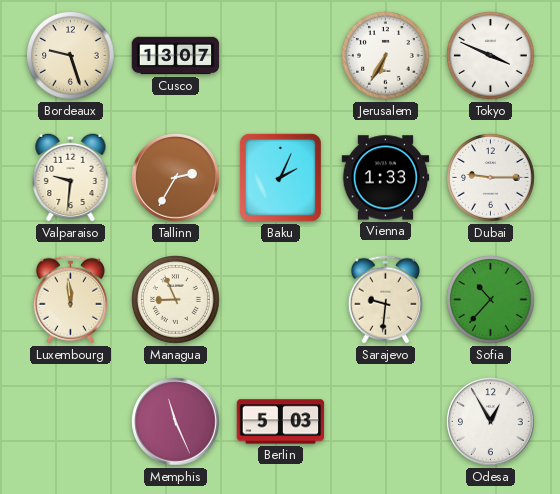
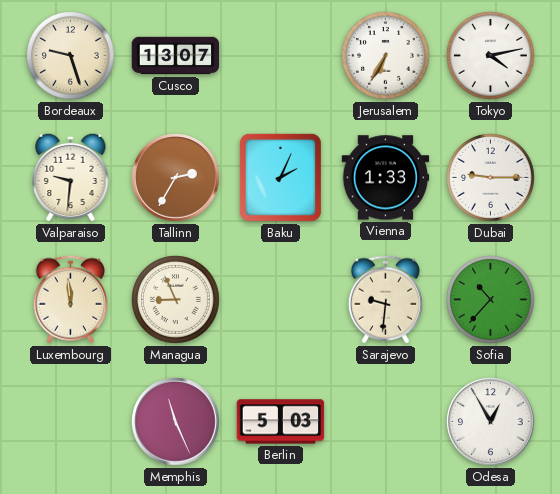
Tokyo: 3:49 -> 4:13
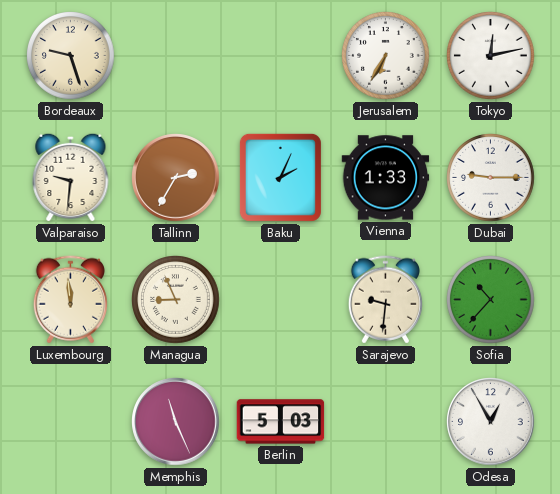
Cusco: 13:07 -> none
Tokyo: 4:13 -> 12:13
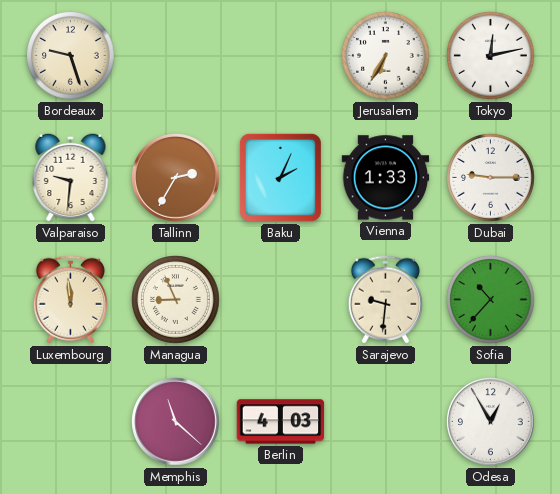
Memphis: 11:26 -> 11:22
Berlin: 5:03 -> 4:03
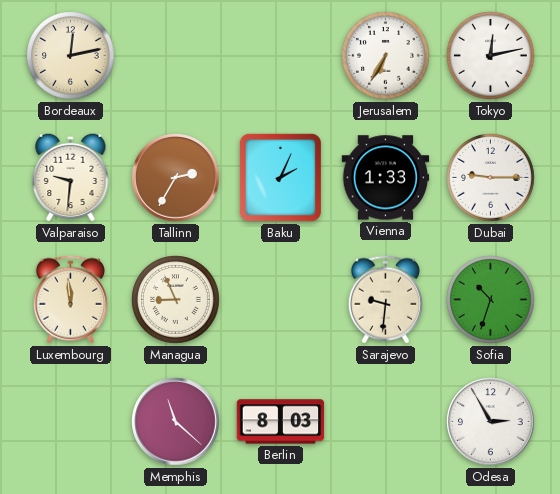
Bordeaux: 9:27 -> 12:13
Sofia: 10:37 -> 10:33
Berlin: 4:03 -> 8:03
Odesa: 12:55 -> 2:55
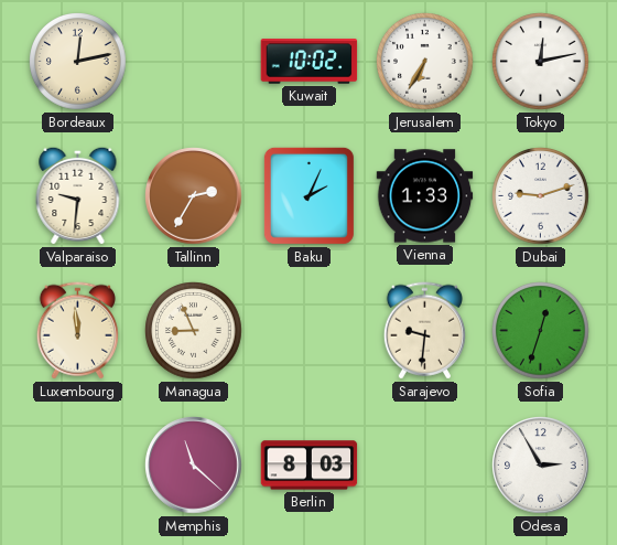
Kuwait: none -> 10:02
Dubai: 9:15 -> 9:12
Sofia: 10:33 -> 12:33
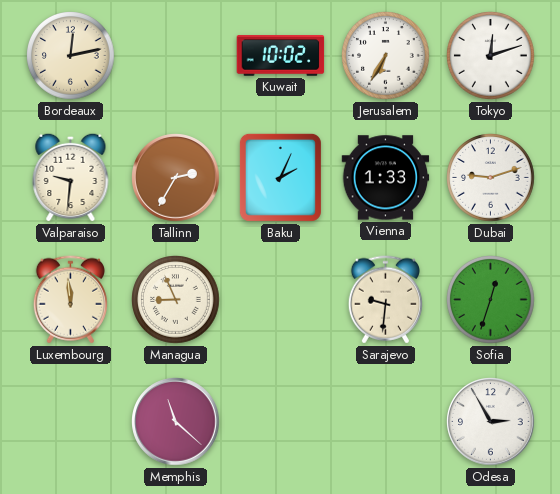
Tokyo: 12:13 -> 12:12
Berlin: 8:03 -> none
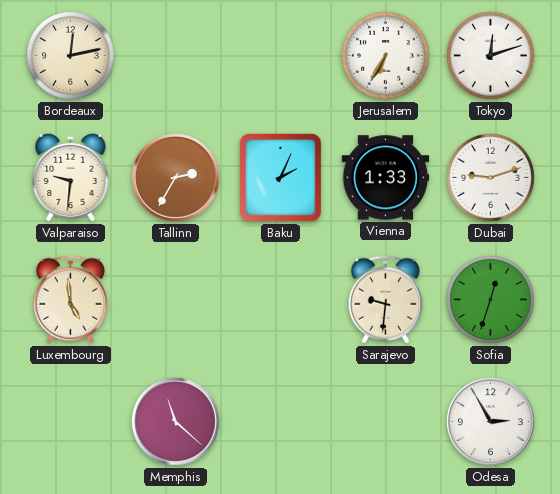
Kuwait: 10:02 -> none
Luxembourg: 11:59 -> 4:59
Managua: 8:56 -> none
